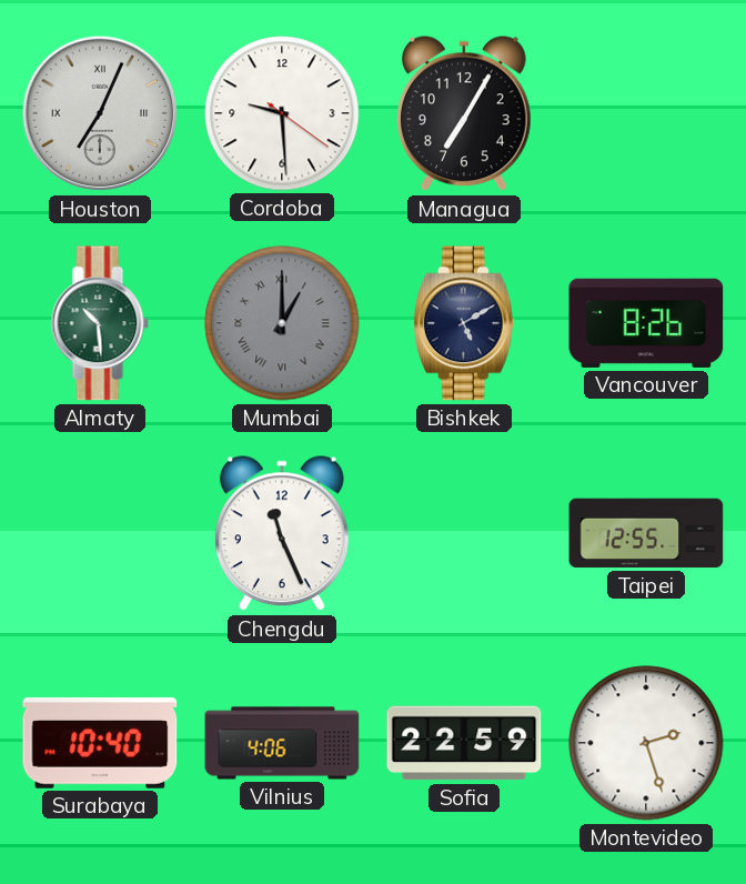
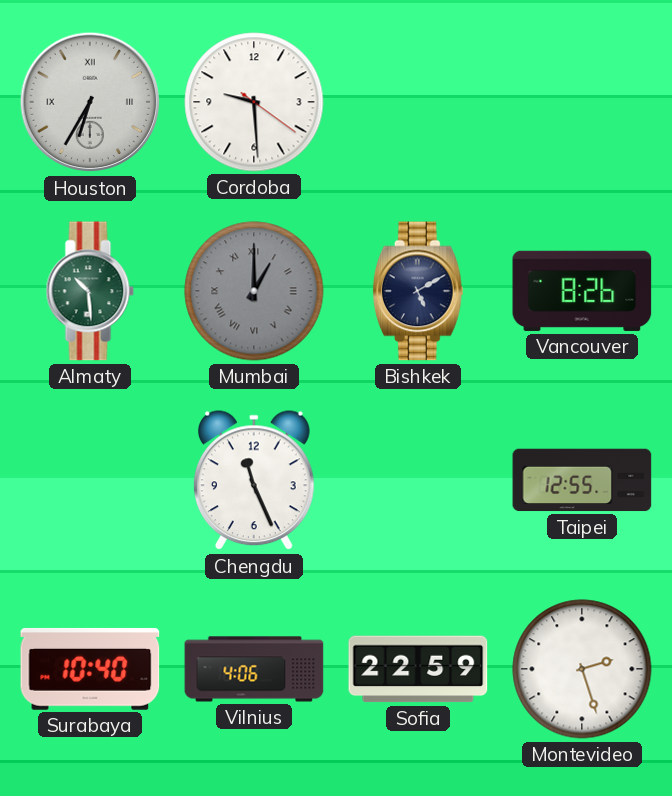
Houston: 7:04 -> 6:35
Managua: 7:05 -> none
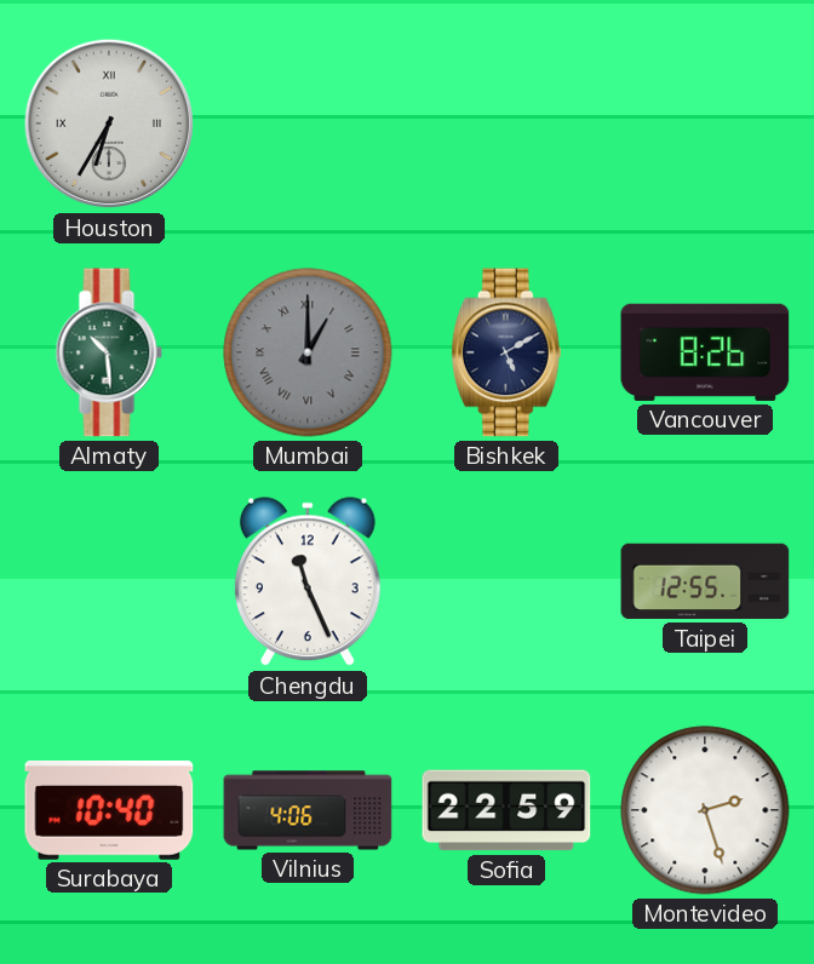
Cordoba: 9:29 -> none
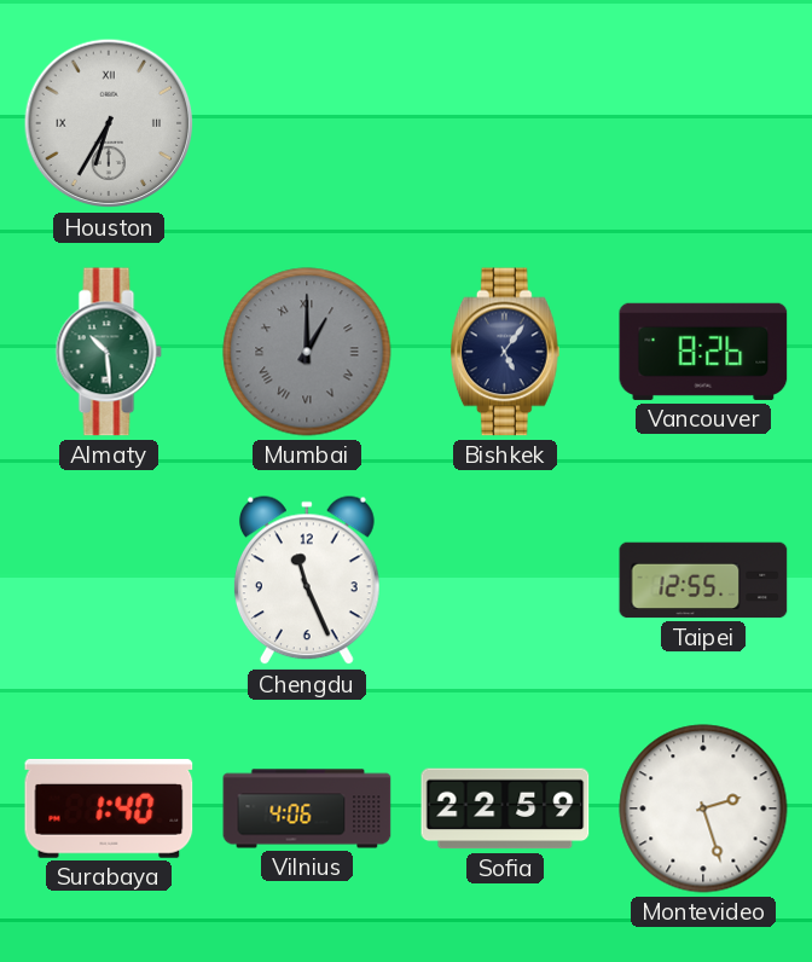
Bishkek: 5:10 -> 5:06
Surabaya: 10:40 -> 1:40
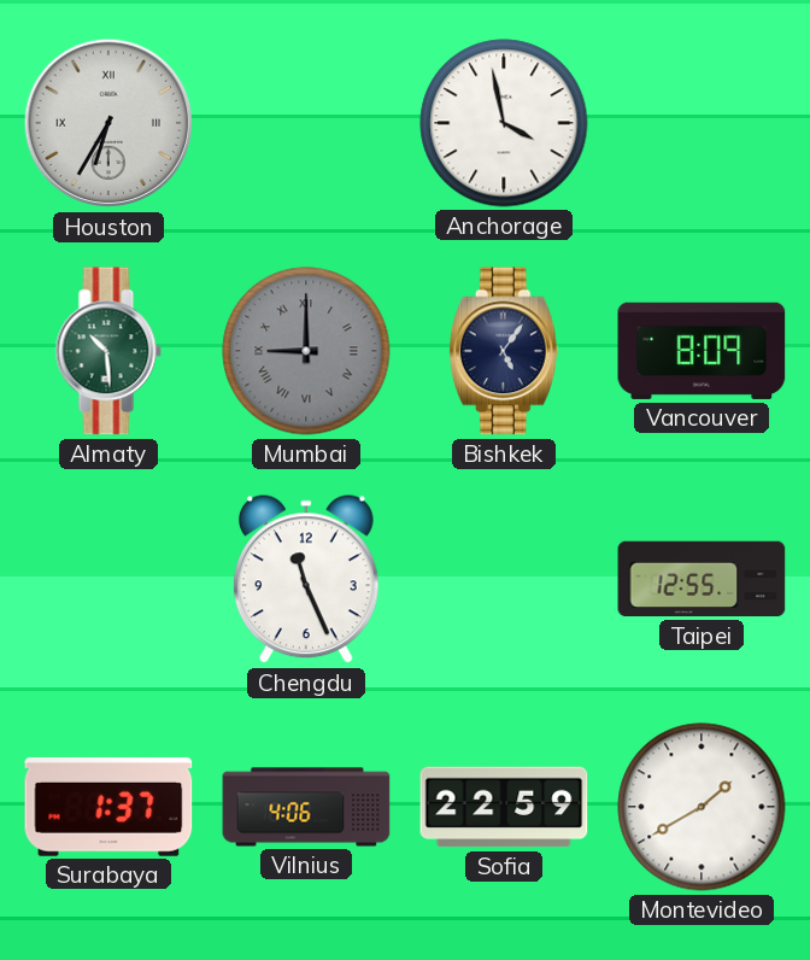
Anchorage: none -> 3:58
Mumbai: 1:00 -> 9:00
Vancouver: 8:26 -> 8:09
Surabaya: 1:40 -> 1:37
Montevideo: 2:27 -> 1:40
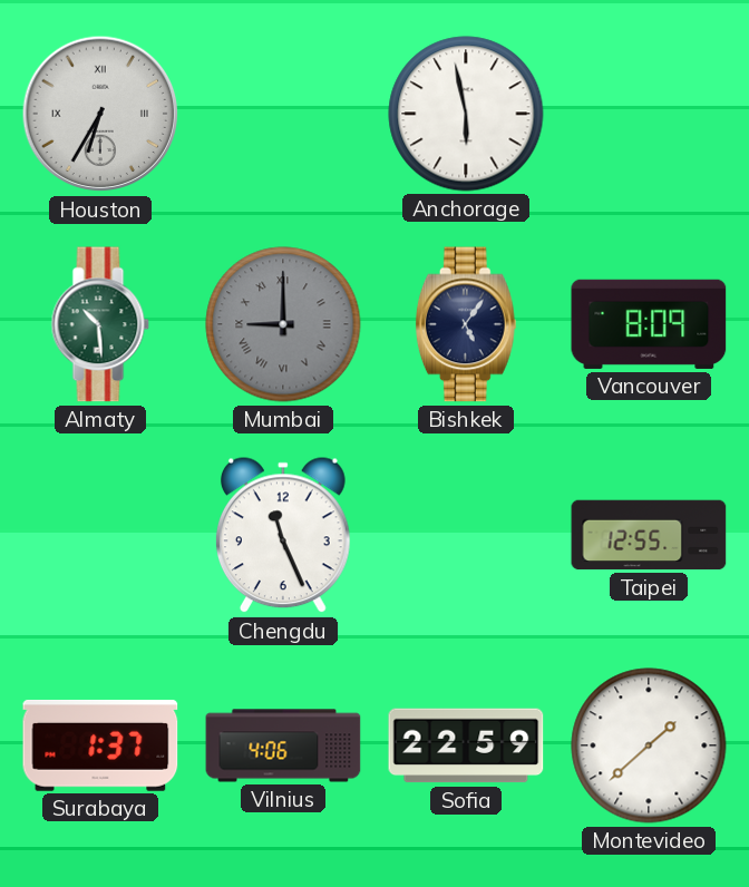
Anchorage: 3:58 -> 5:58
Montevideo: 1:40 -> 1:38
